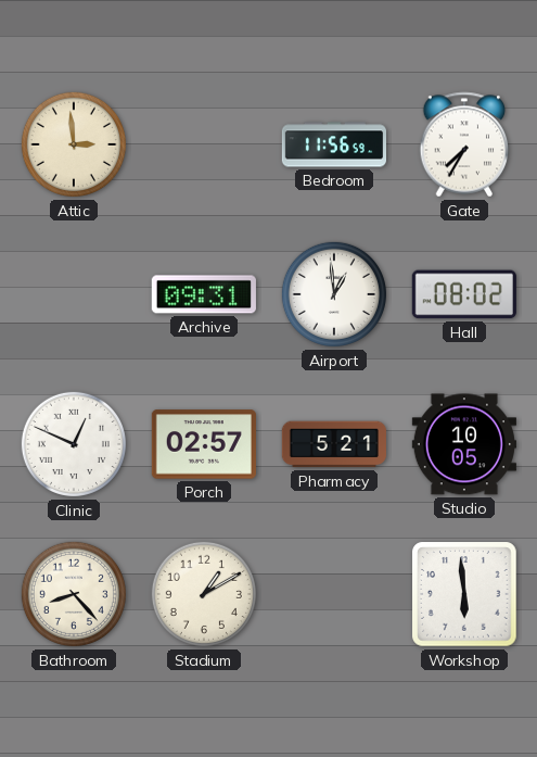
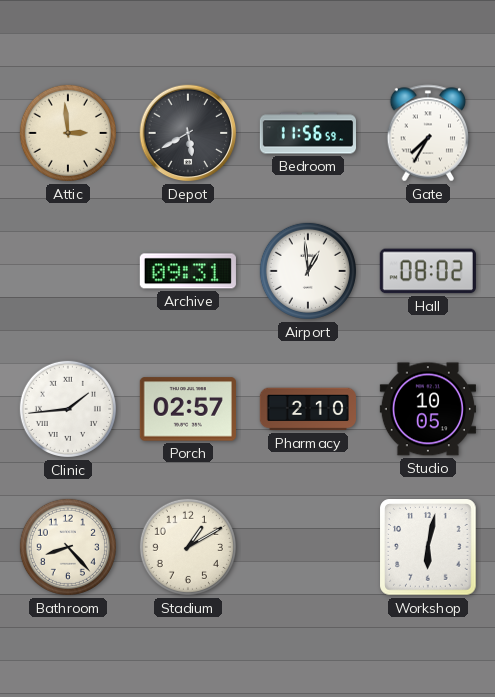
Depot: none -> 5:40
Clinic: 12:49 -> 1:44
Pharmacy: 5:21 -> 2:10
Workshop: 5:59 -> 6:02
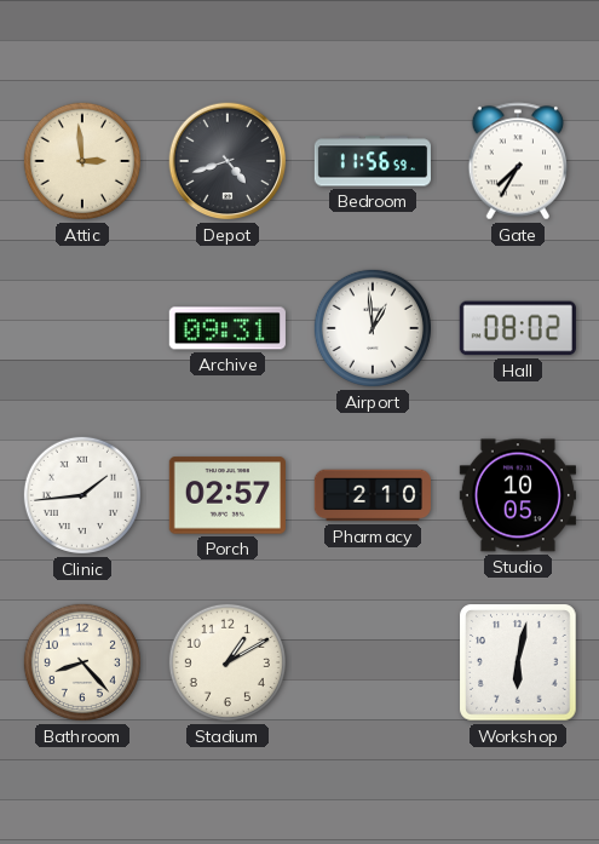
Depot: 5:40 -> 4:42
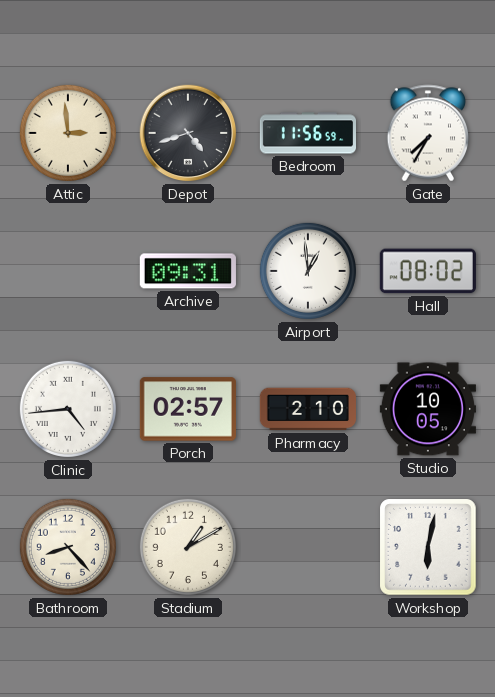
Clinic: 1:44 -> 4:44
